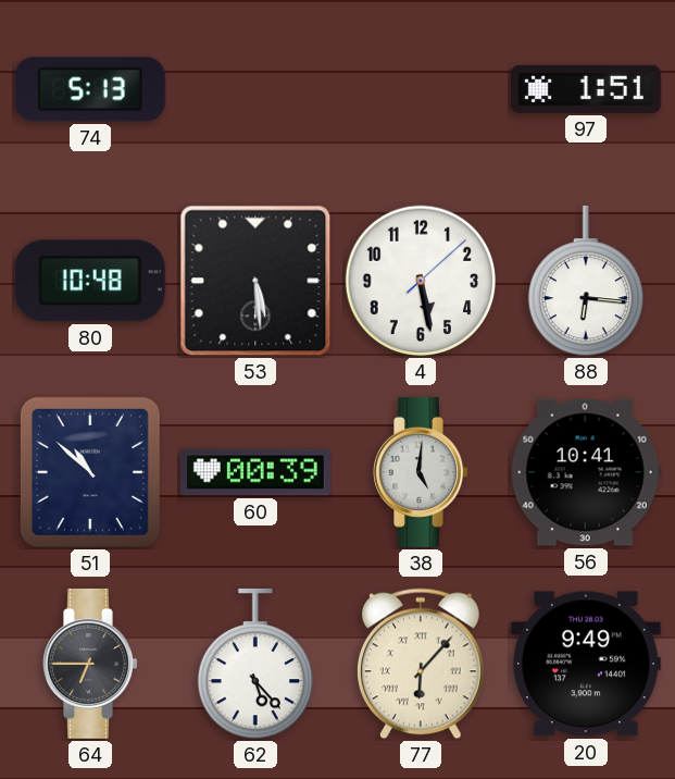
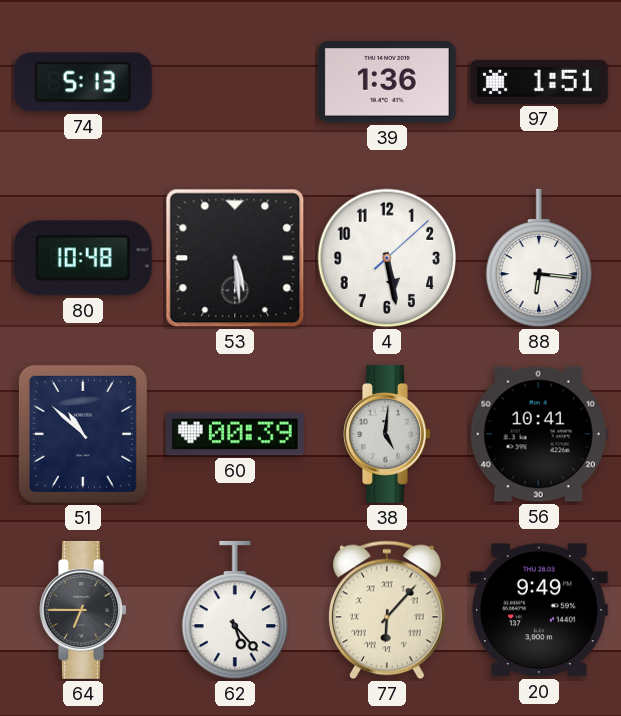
39: none -> 1:36
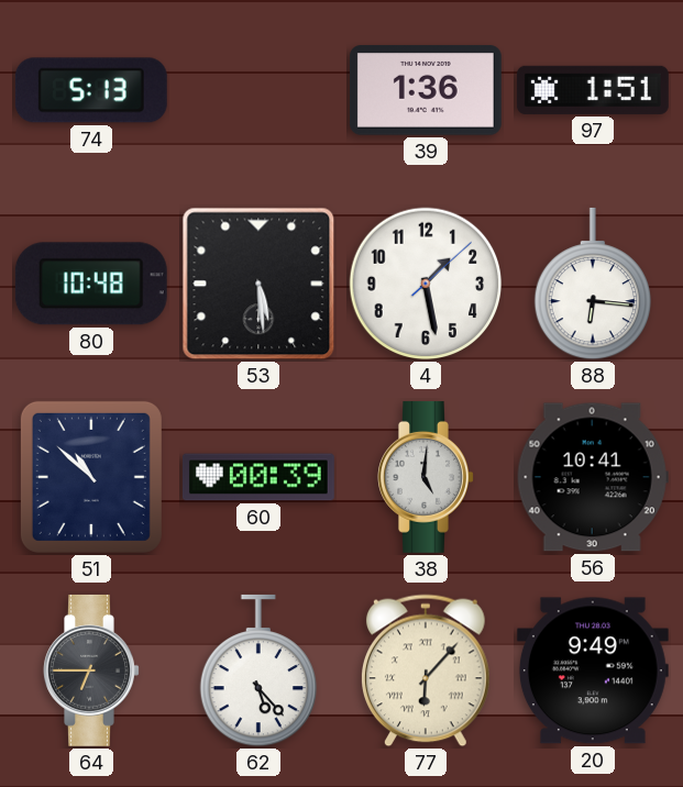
4: 5:28 -> 1:28
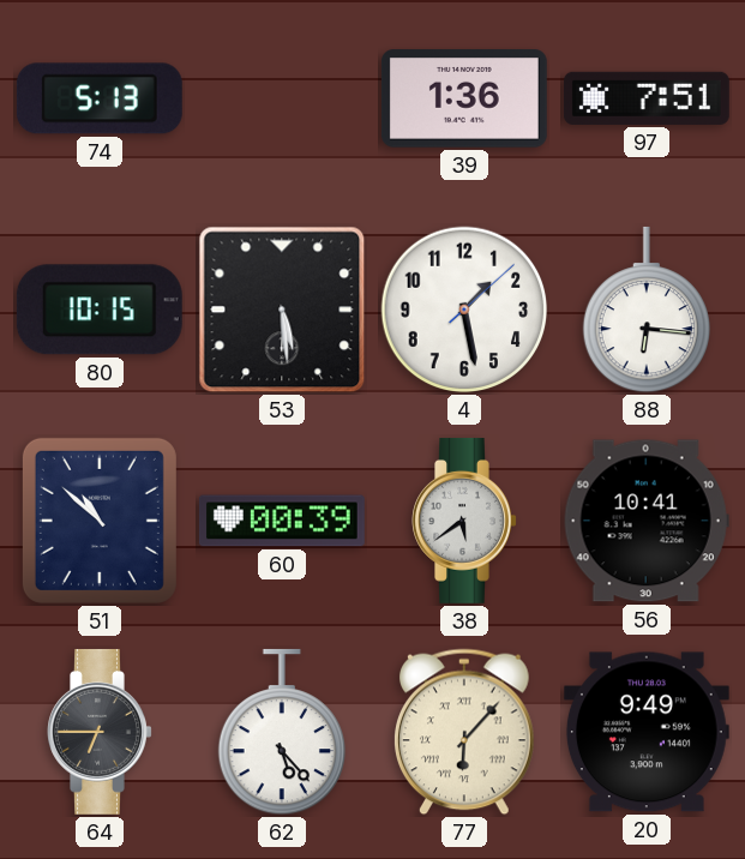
97: 1:51 -> 7:51
80: 10:48 -> 10:15
38: 5:01 -> 5:39
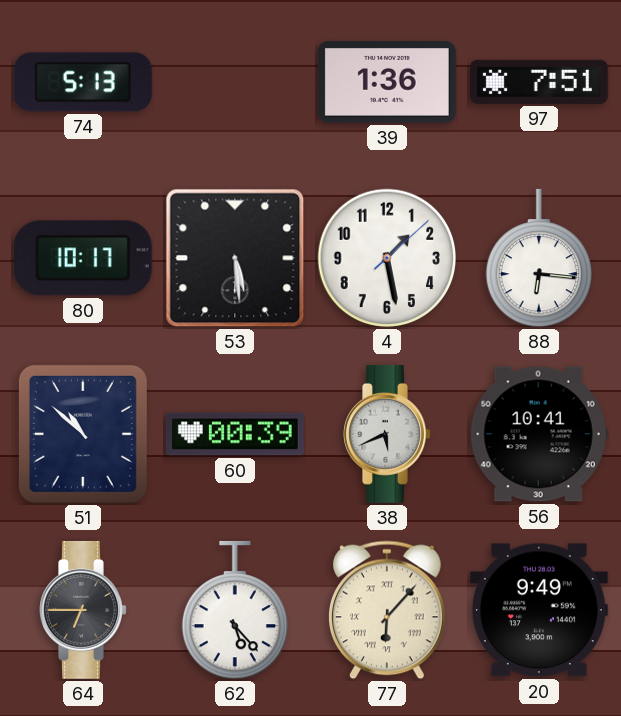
80: 10:15 -> 10:17
38: 5:39 -> 5:41
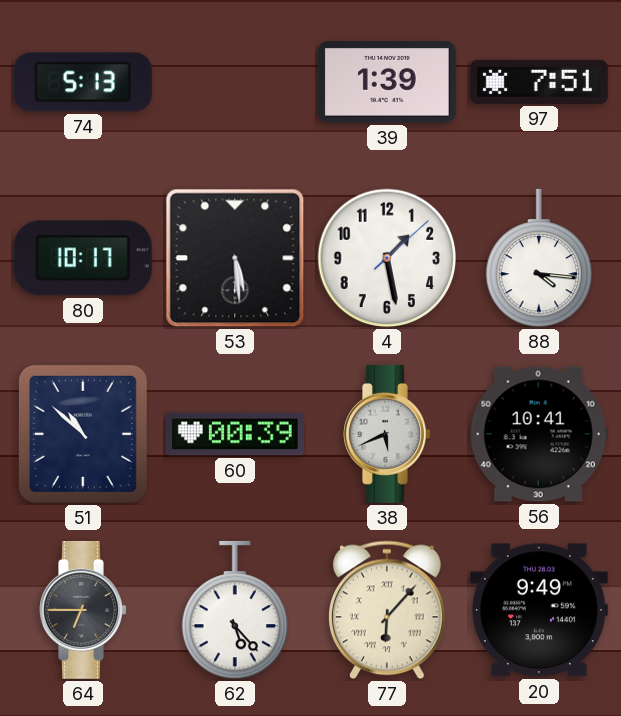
39: 1:36 -> 1:39
88: 6:16 -> 4:16
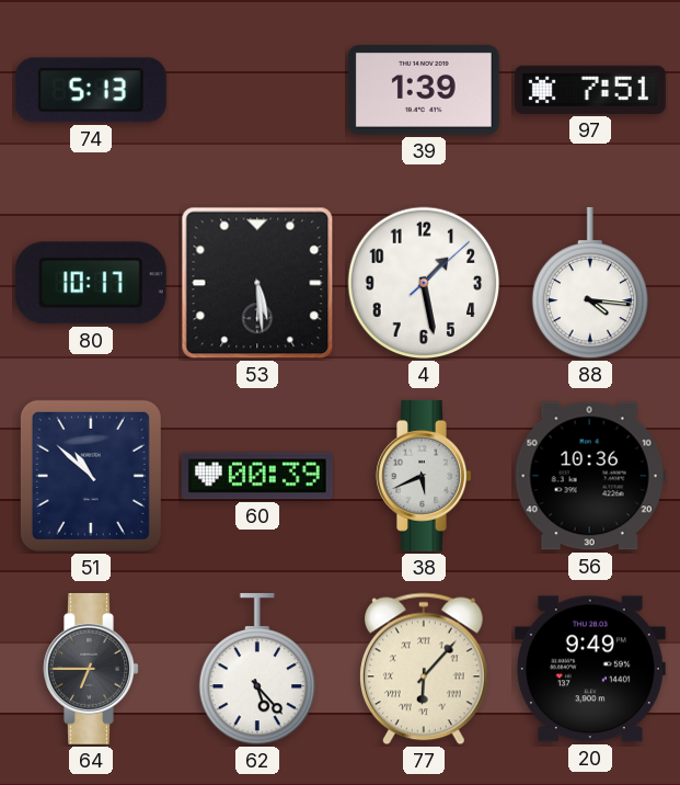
56: 10:41 -> 10:36
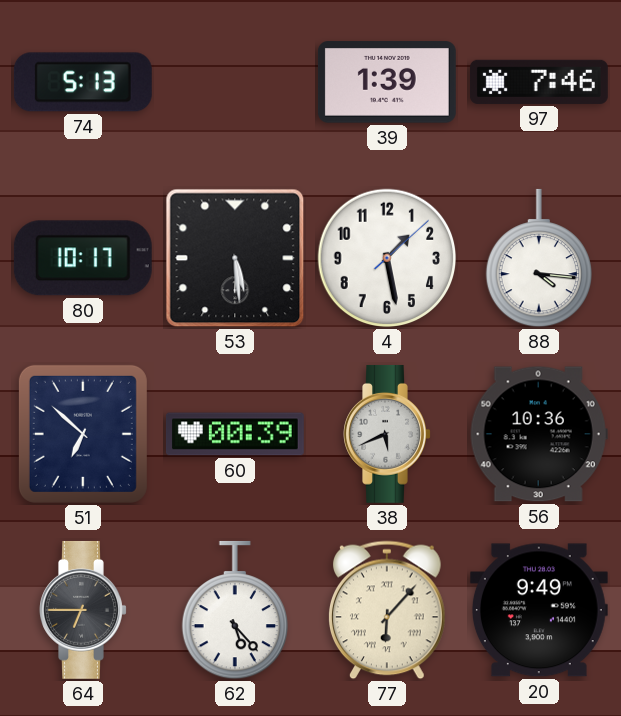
97: 7:51 -> 7:46
51: 10:52 -> 6:52
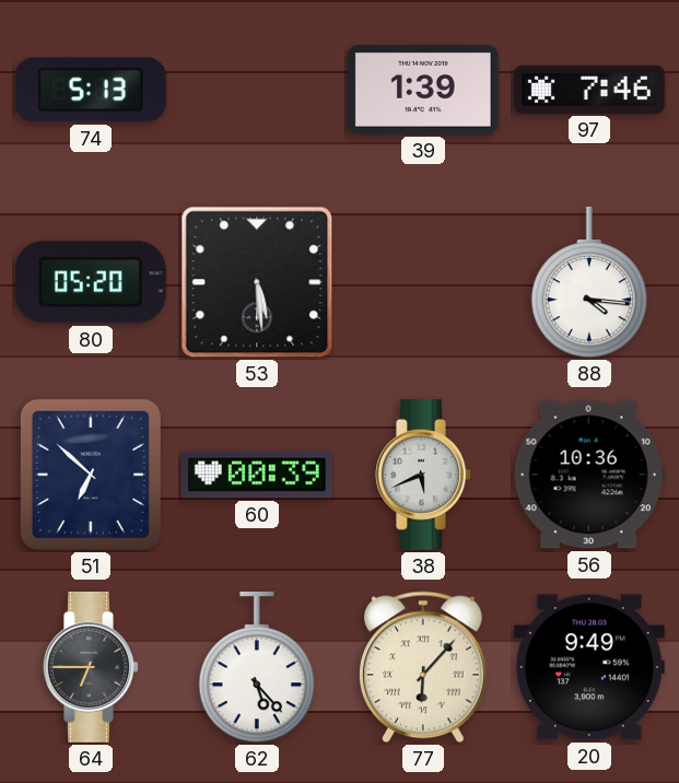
80: 10:17 -> 05:20
4: 1:28 -> none
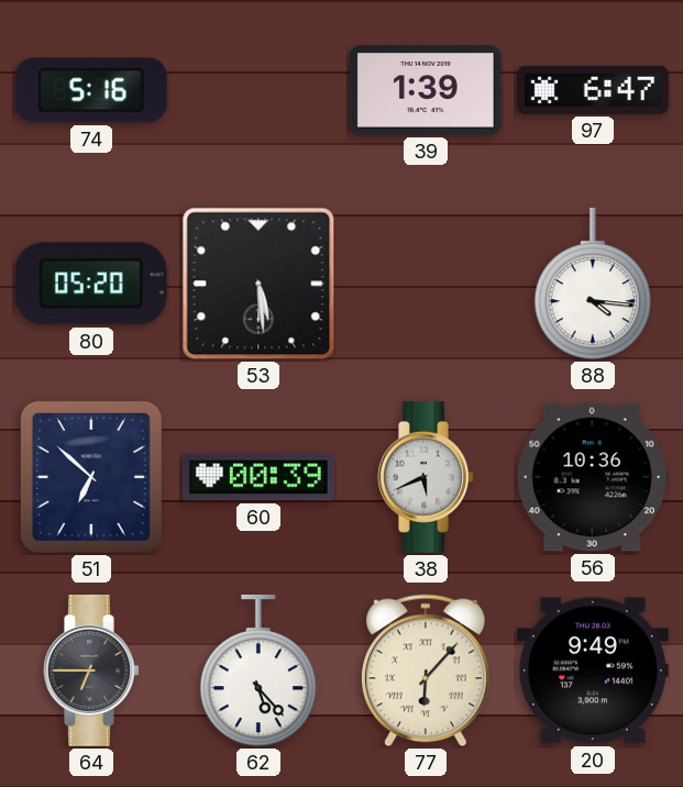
74: 5:13 -> 5:16
97: 7:46 -> 6:47
